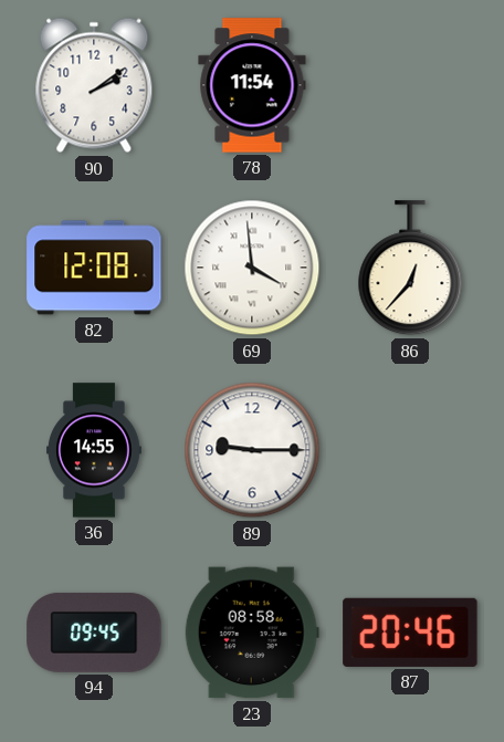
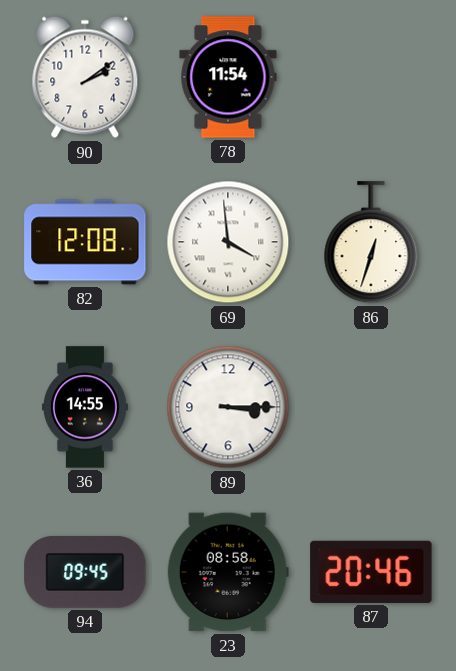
86: 12:37 -> 12:33
89: 9:15 -> 3:15
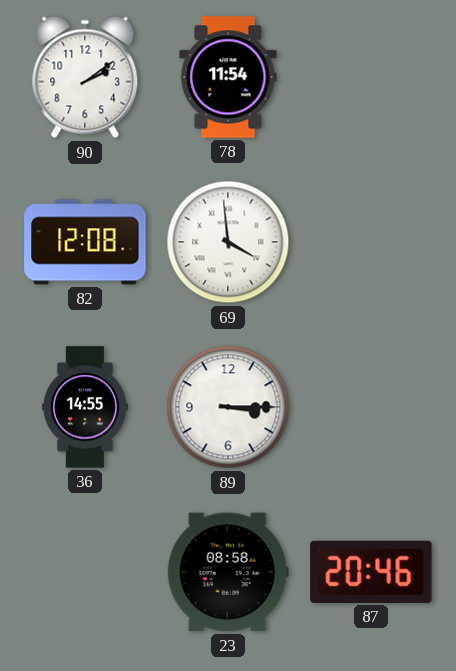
86: 12:33 -> none
94: 09:45 -> none
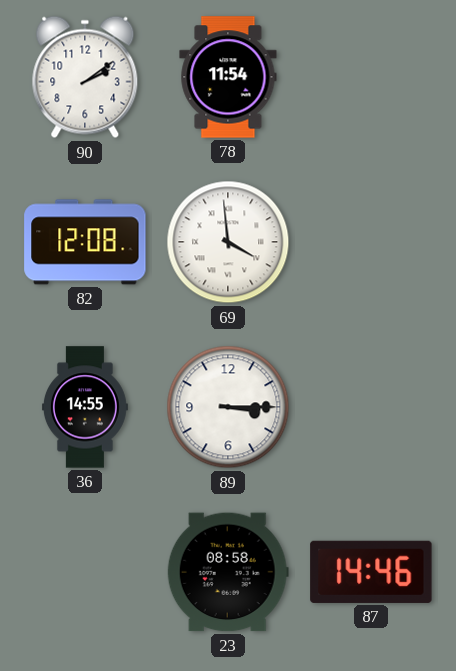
87: 20:46 -> 14:46
